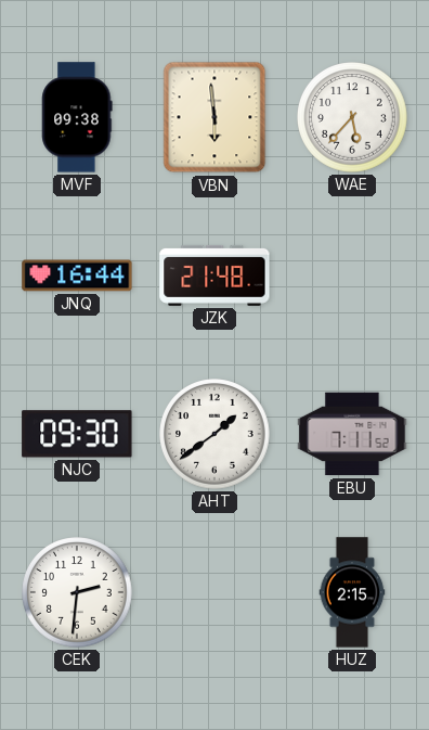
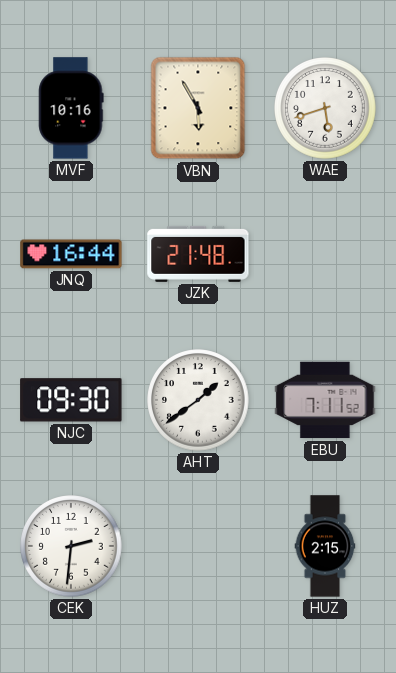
MVF: 09:38 -> 10:16
VBN: 5:59 -> 5:55
WAE: 5:37 -> 5:42
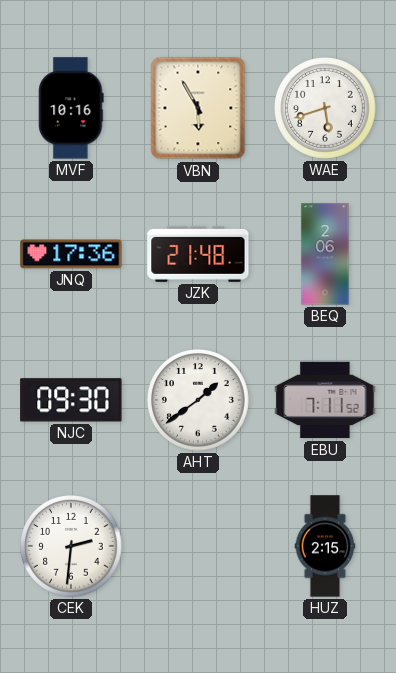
JNQ: 16:44 -> 17:36
BEQ: none -> 2:06
